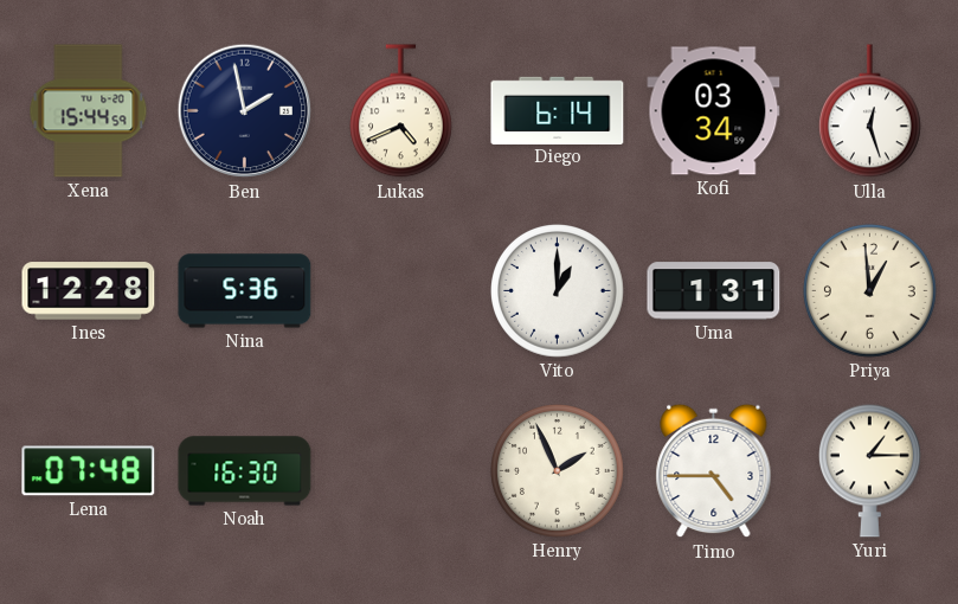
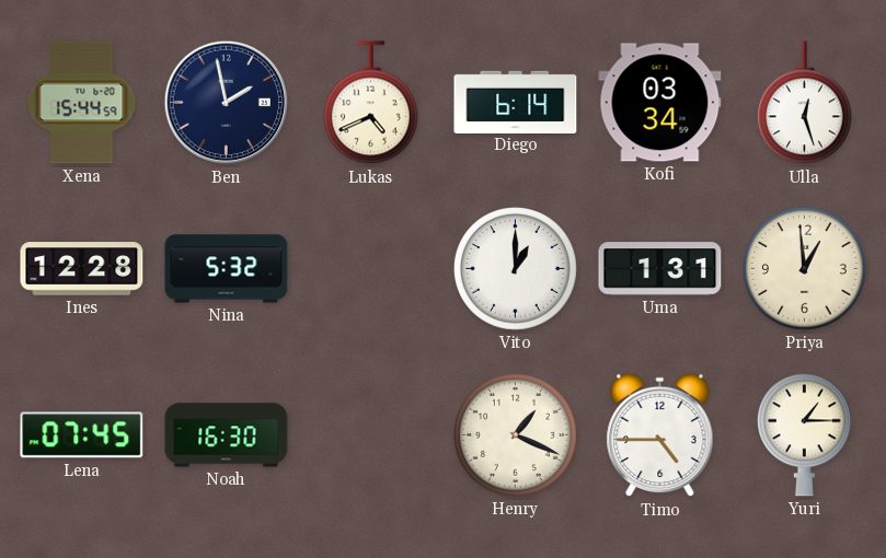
Nina: 5:36 -> 5:32
Lena: 07:48 -> 07:45
Henry: 1:56 -> 1:19
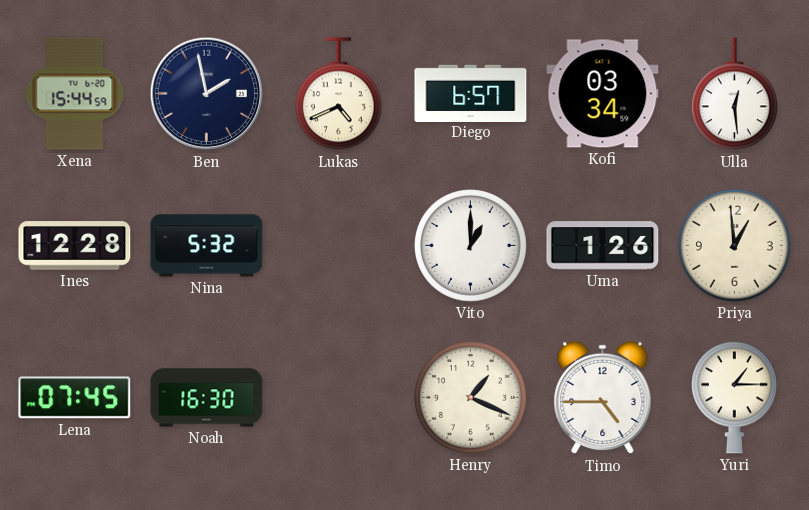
Diego: 6:14 -> 6:57
Ulla: 12:27 -> 12:29
Uma: 1:31 -> 1:26
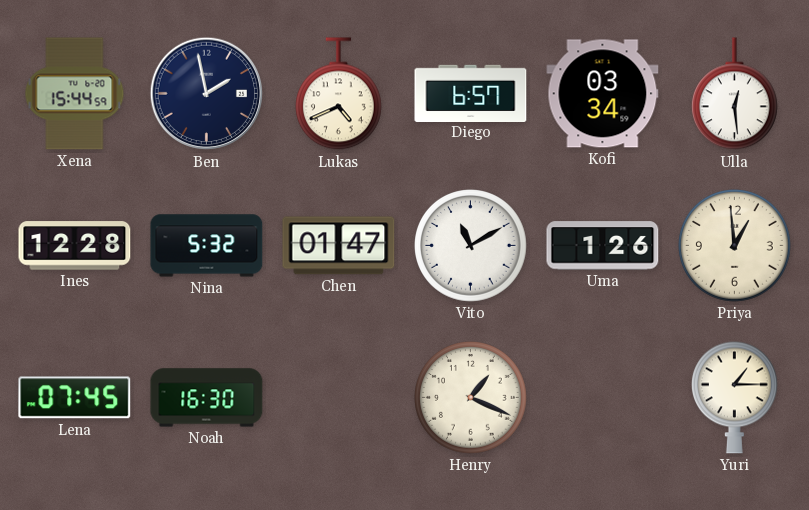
Chen: none -> 01:47
Vito: 1:00 -> 11:10
Timo: 4:45 -> none
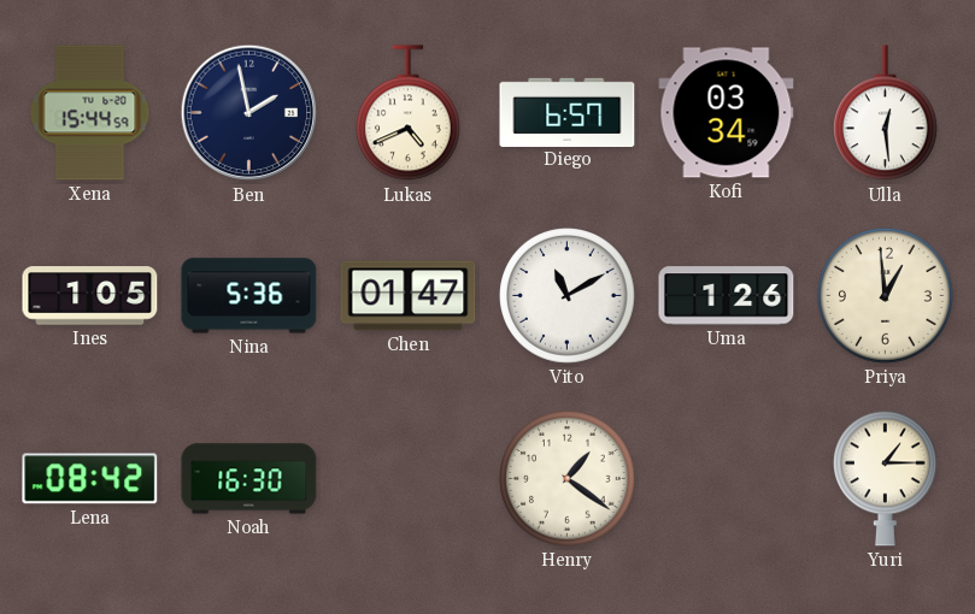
Ines: 12:28 -> 1:05
Nina: 5:32 -> 5:36
Lena: 07:45 -> 08:42
Henry: 1:19 -> 1:21
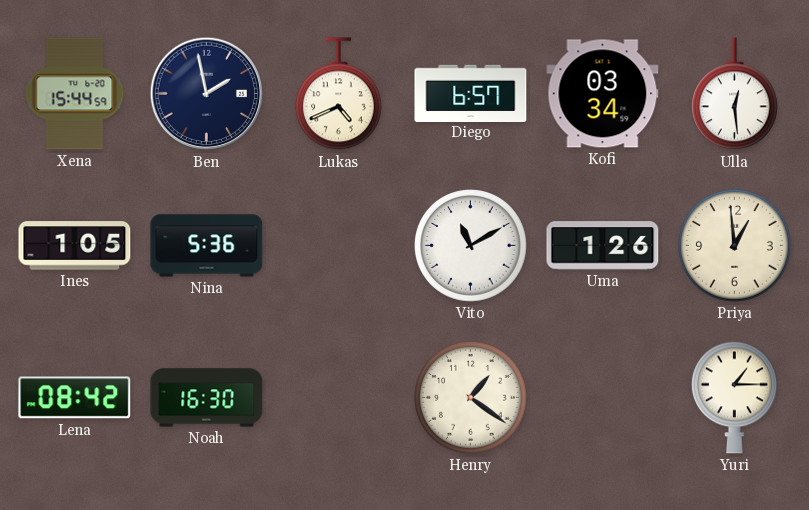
Chen: 01:47 -> none
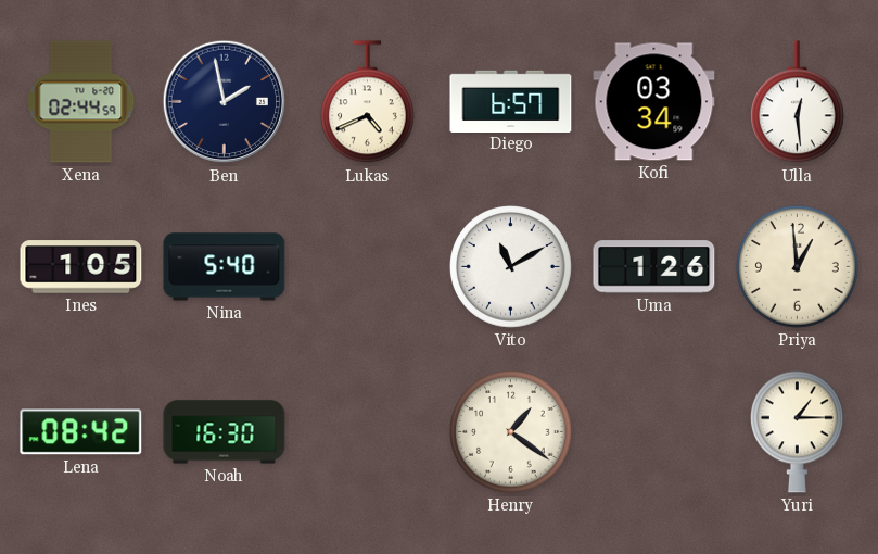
Xena: 15:44 -> 02:44
Nina: 5:36 -> 5:40
